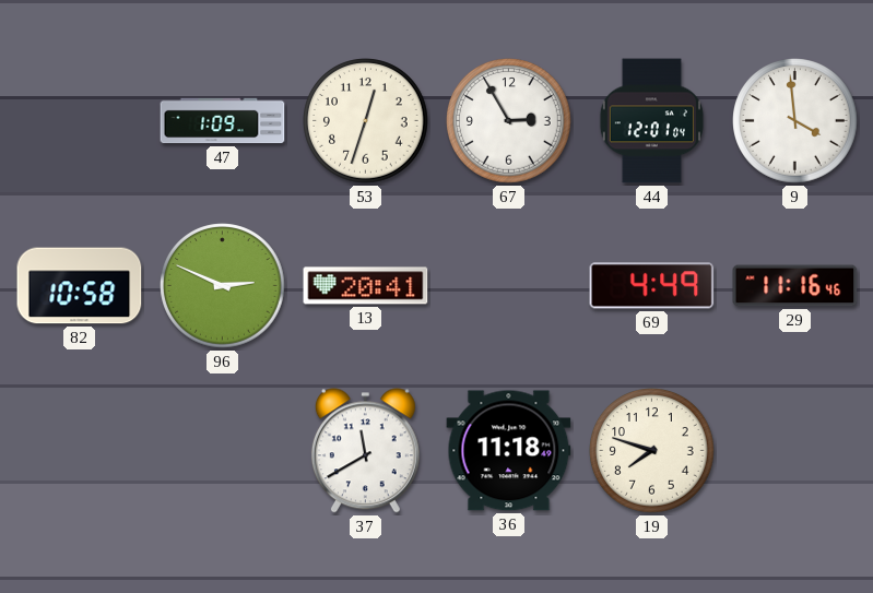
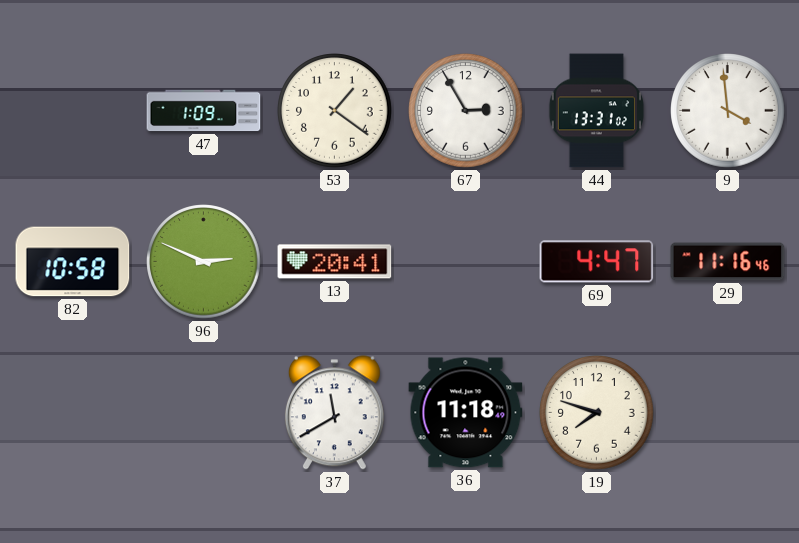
53: 12:33 -> 1:21
44: 12:01 -> 13:31
69: 4:49 -> 4:47
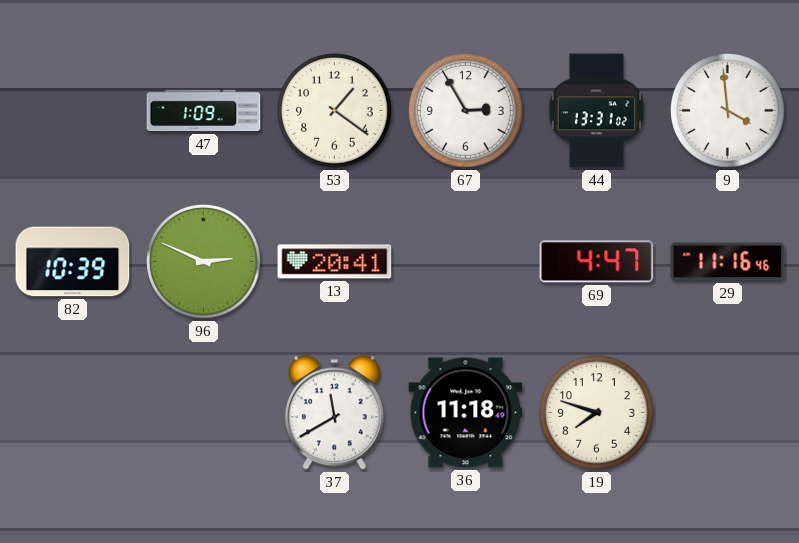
82: 10:58 -> 10:39
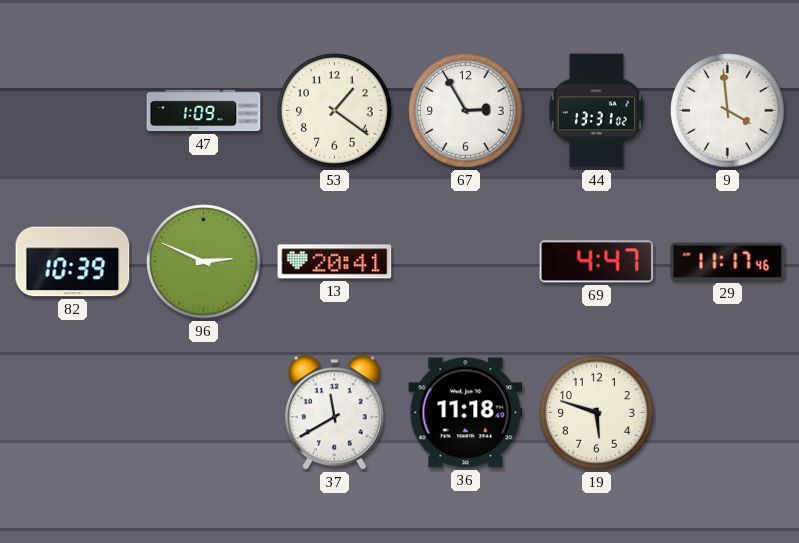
29: 11:16 -> 11:17
19: 7:48 -> 5:48
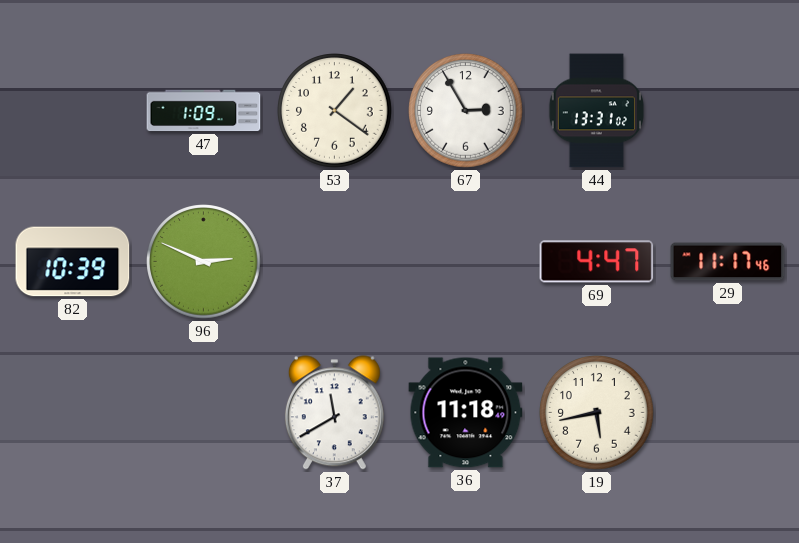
9: 3:59 -> none
13: 20:41 -> none
19: 5:48 -> 5:43
